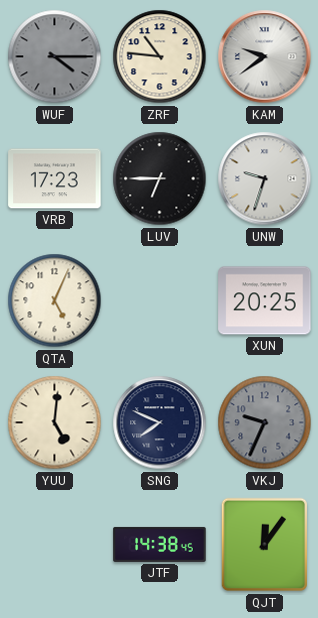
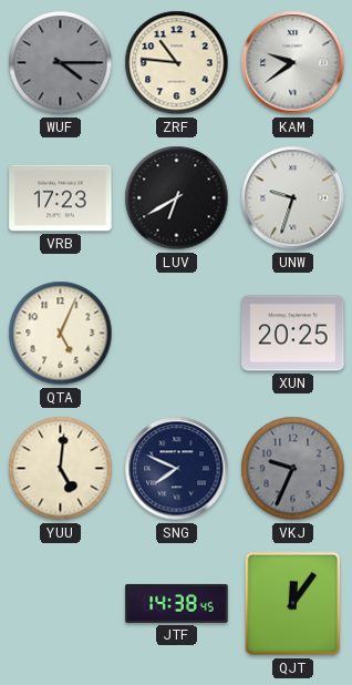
LUV: 6:45 -> 6:40
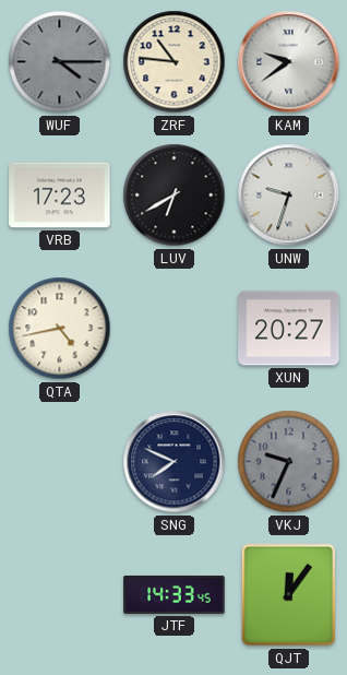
QTA: 5:04 -> 4:43
XUN: 20:25 -> 20:27
YUU: 5:01 -> none
JTF: 14:38 -> 14:33
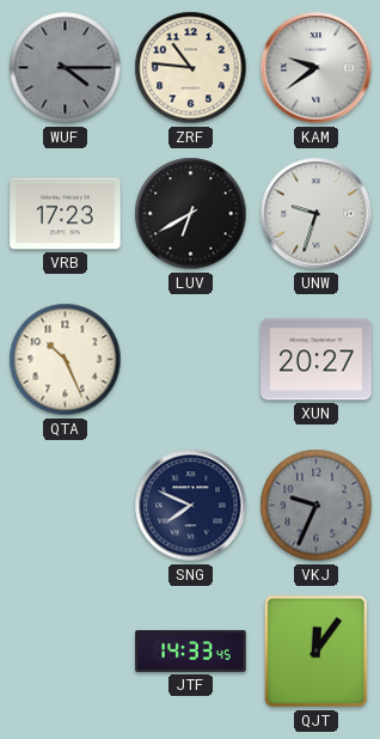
QTA: 4:43 -> 10:26
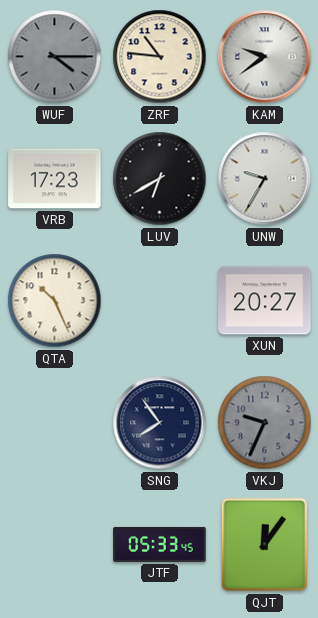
UNW: 9:33 -> 9:35
SNG: 7:49 -> 7:54
JTF: 14:33 -> 05:33
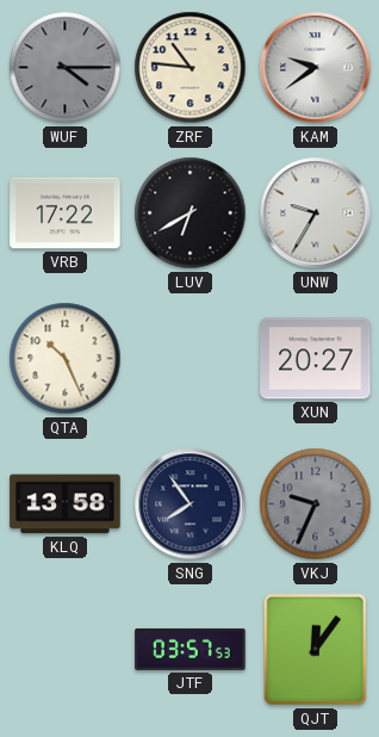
VRB: 17:23 -> 17:22
KLQ: none -> 13:58
JTF: 05:33 -> 03:57
